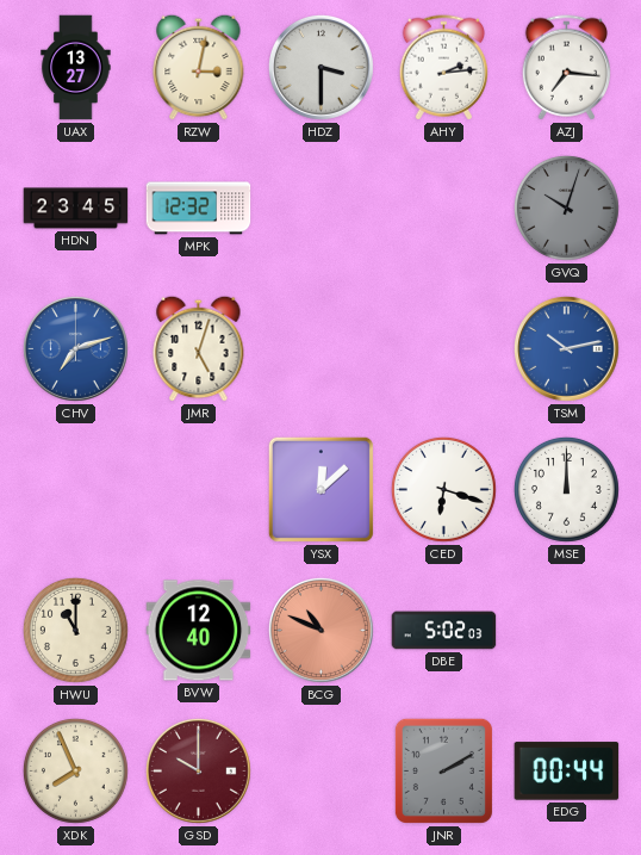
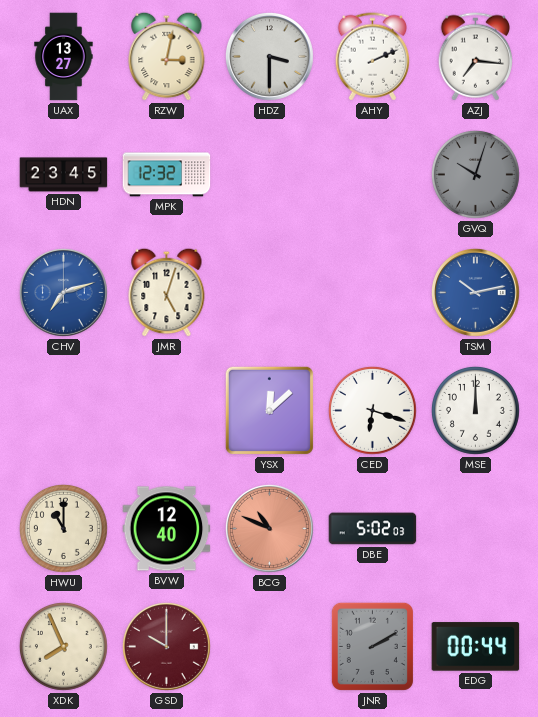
AHY: 2:14 -> 2:11
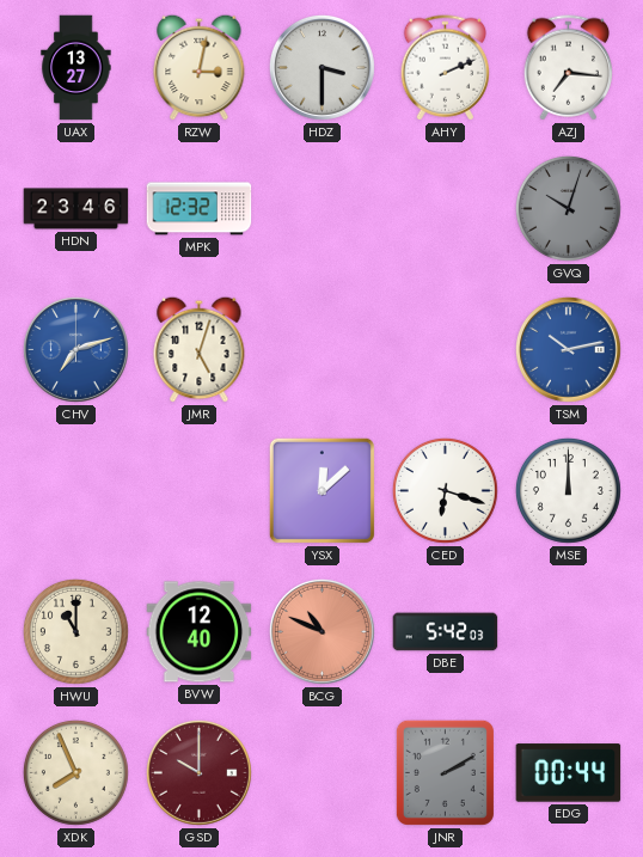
HDN: 23:45 -> 23:46
DBE: 5:02 -> 5:42
